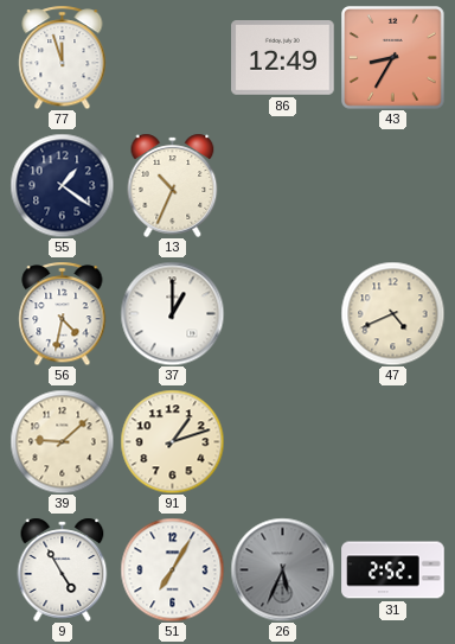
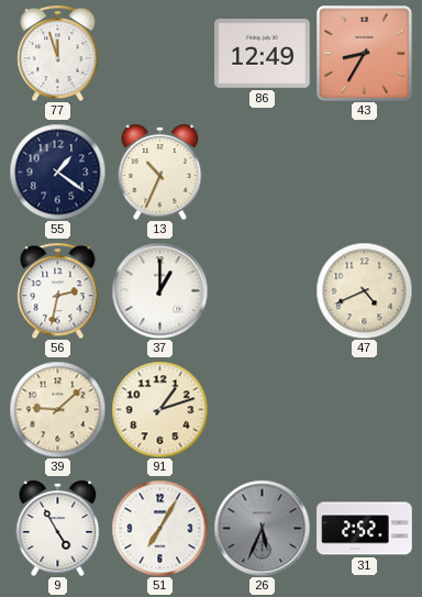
56: 4:32 -> 2:32
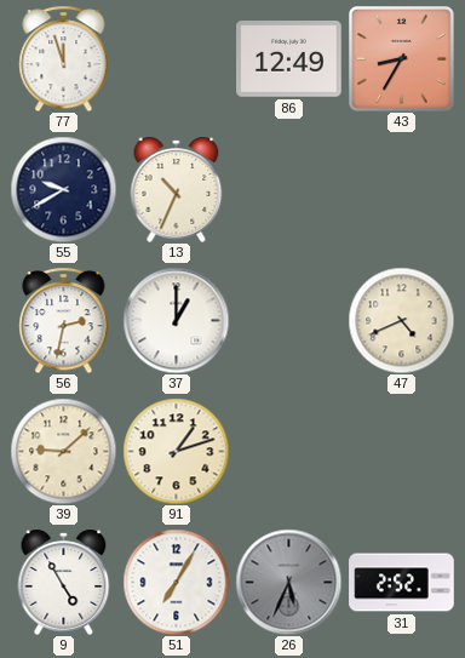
55: 1:21 -> 9:40
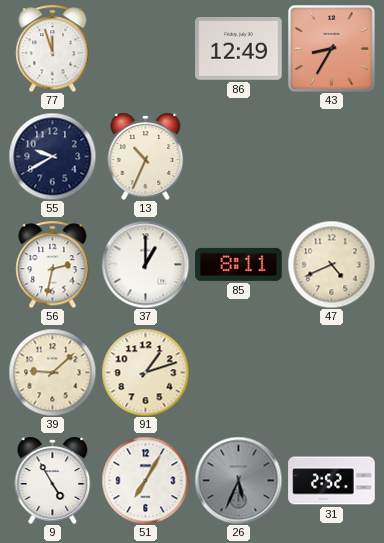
85: none -> 8:11
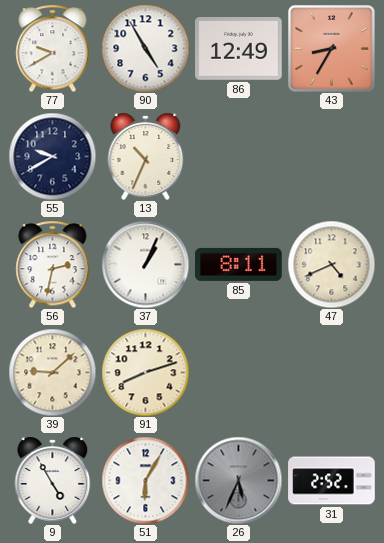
77: 11:57 -> 9:40
90: none -> 4:55
37: 1:00 -> 1:04
91: 1:12 -> 8:12
51: 7:05 -> 6:05
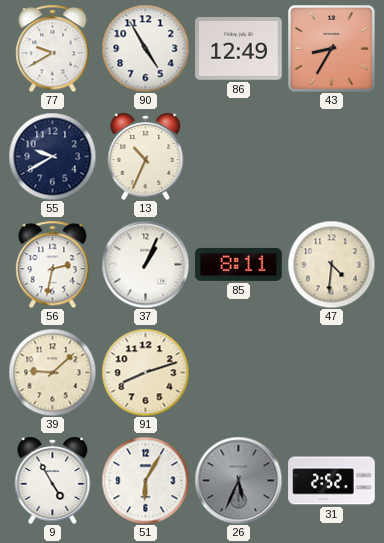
47: 4:41 -> 4:31
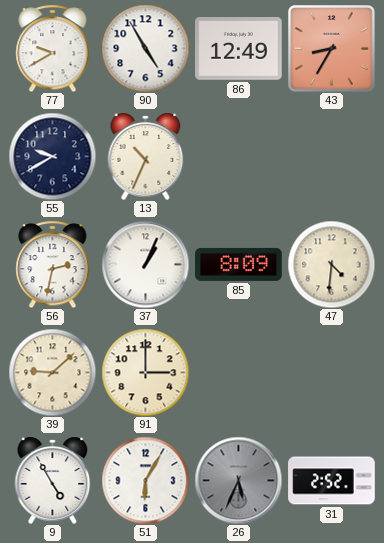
85: 8:11 -> 8:09
91: 8:12 -> 3:00
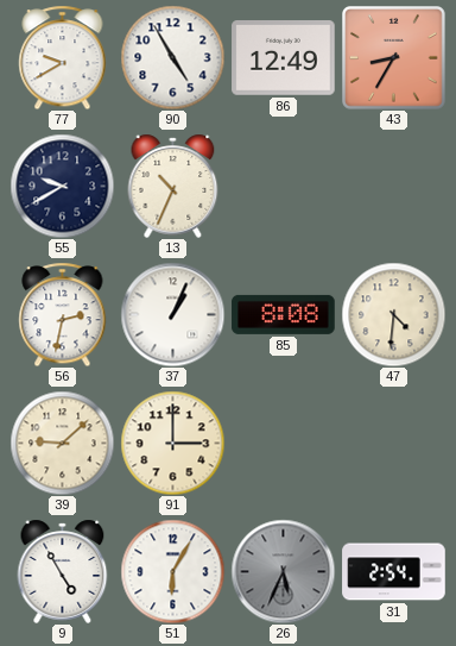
85: 8:09 -> 8:08
31: 2:52 -> 2:54
